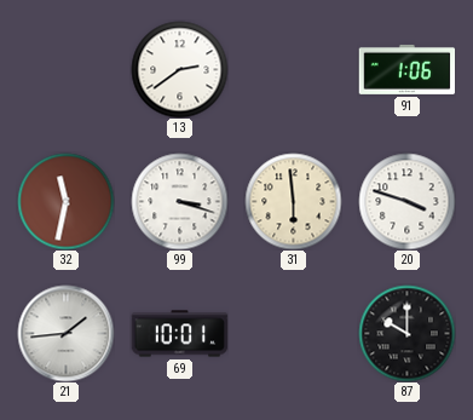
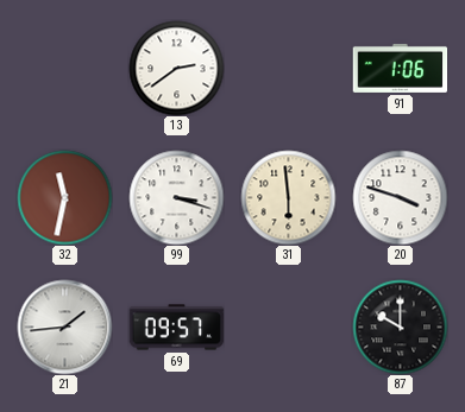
69: 10:01 -> 09:57
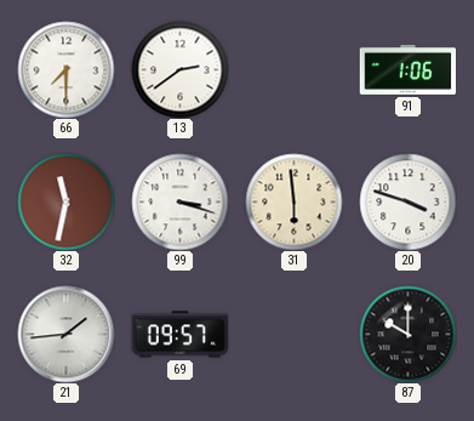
66: none -> 7:30
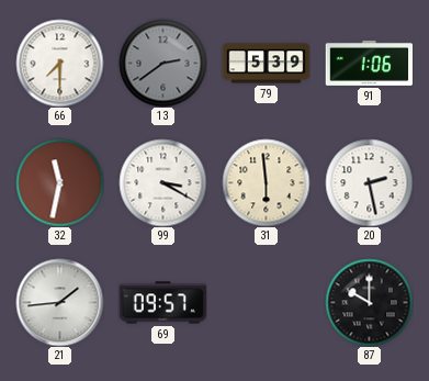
13 dial: white -> grey
79: none -> 5:39
99: 3:18 -> 3:20
20: 3:48 -> 2:28
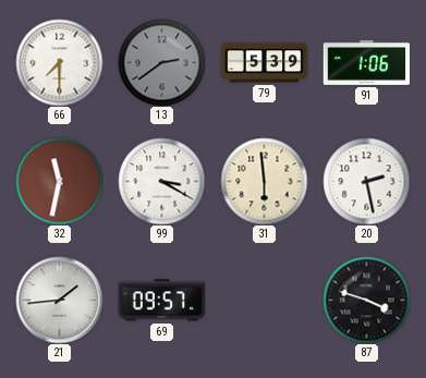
87: 10:00 -> 3:48
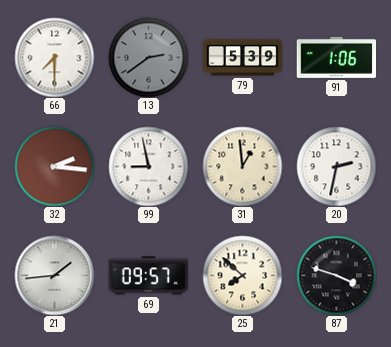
32: 11:32 -> 2:16
99: 3:20 -> 8:58
31: 5:59 -> 12:59
20: 2:28 -> 2:32
25: none -> 7:52
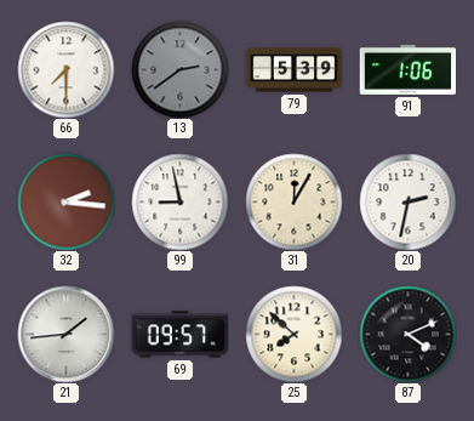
31: 12:59 -> 12:05
87: 3:48 -> 4:11
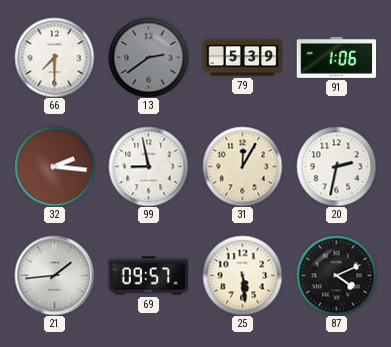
25: 7:52 -> 5:29
